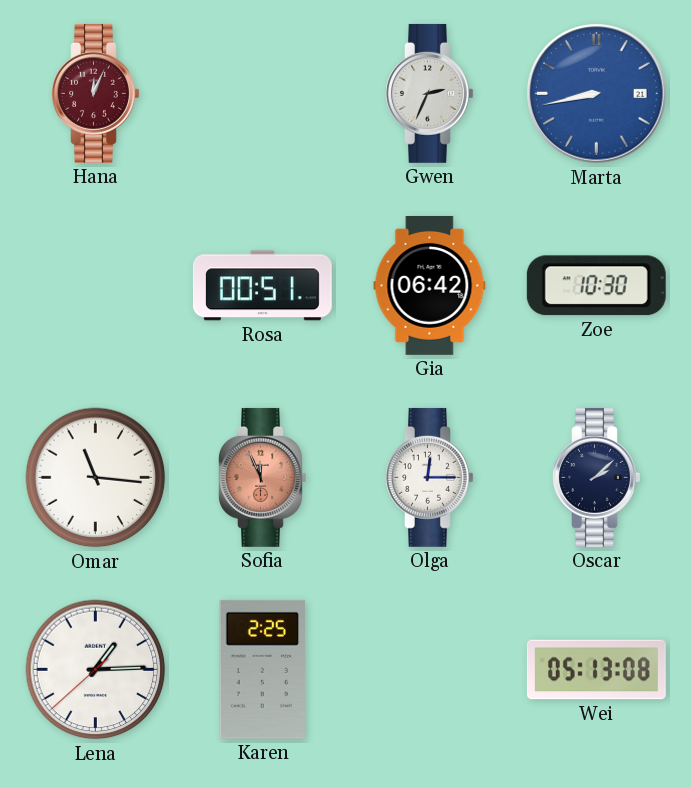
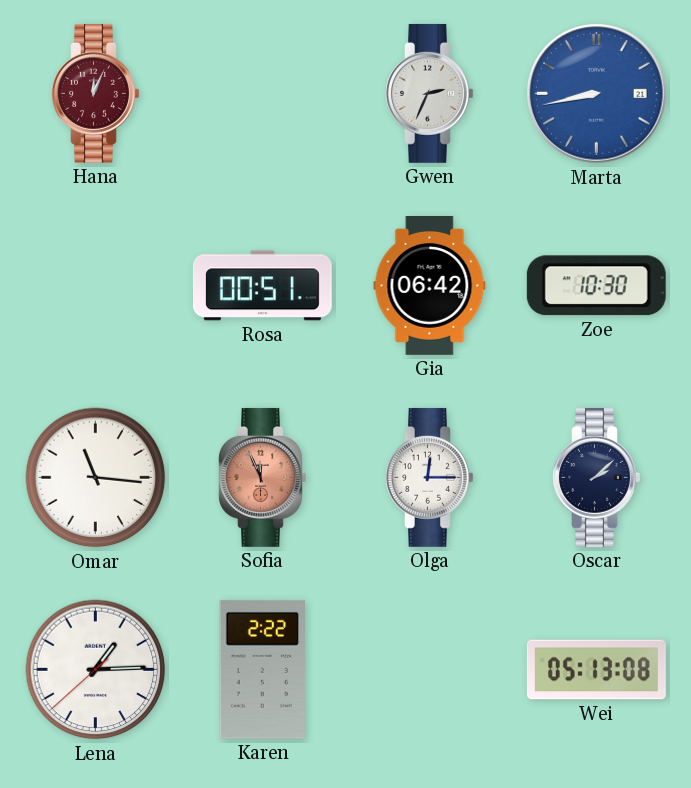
Karen: 2:25 -> 2:22
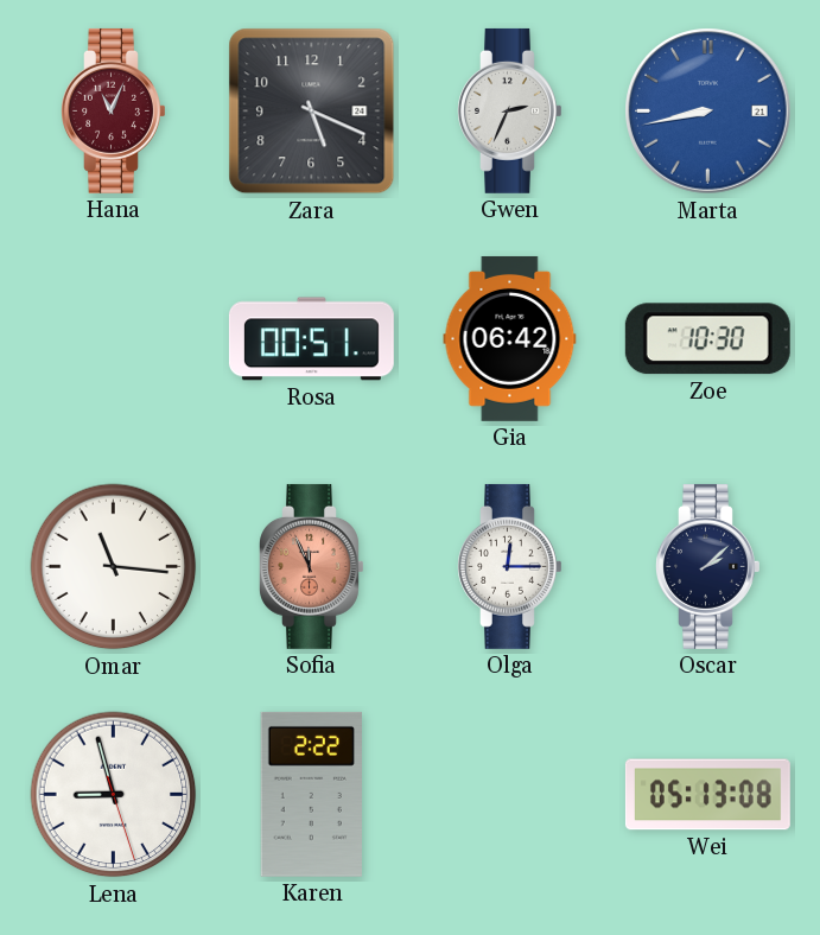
Hana: 12:04 -> 11:04
Zara: none -> 5:19
Lena: 1:14 -> 8:57
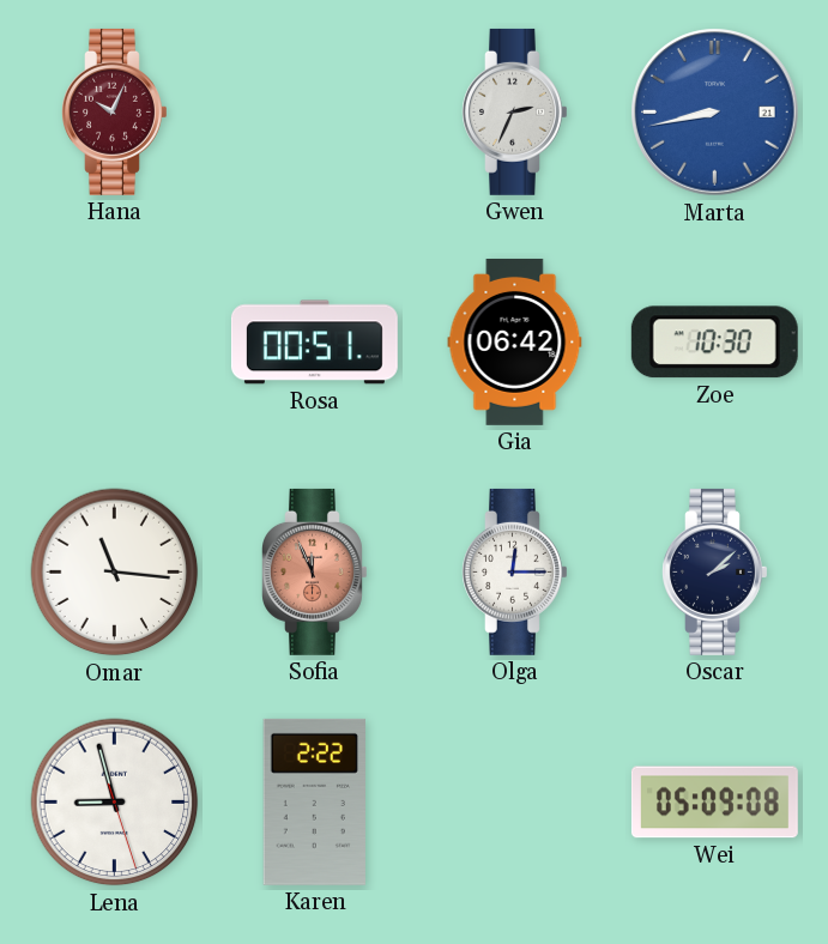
Hana: 11:04 -> 10:04
Zara: 5:19 -> none
Wei: 05:13 -> 05:09
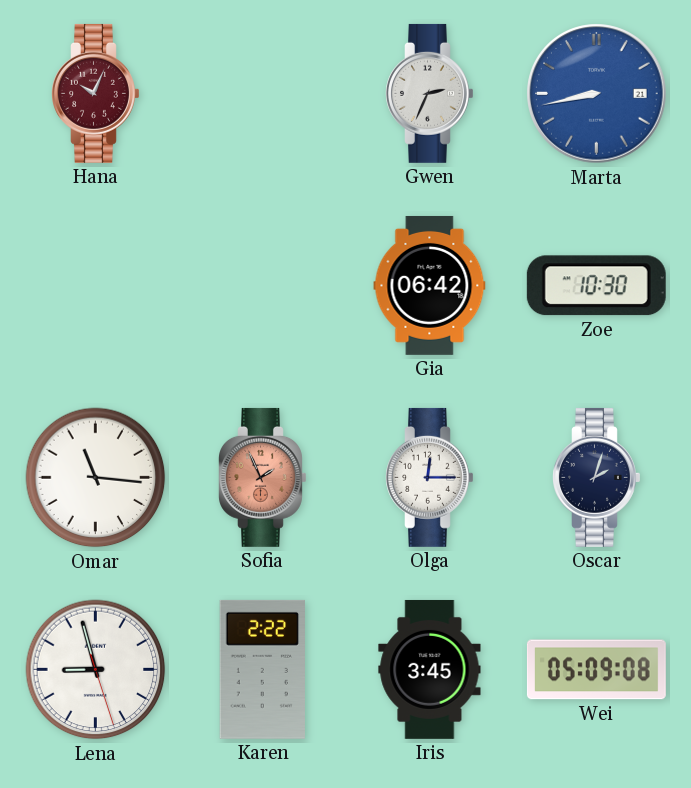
Rosa: 00:51 -> none
Sofia: 11:56 -> 1:56
Oscar: 2:08 -> 2:03
Iris: none -> 3:45
